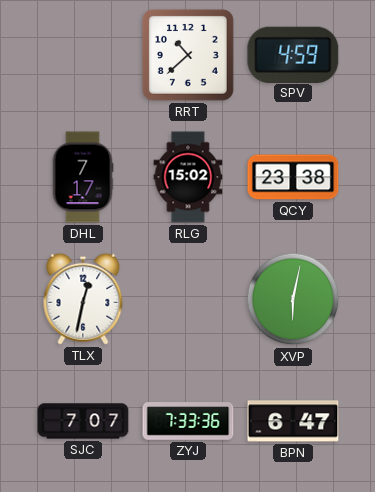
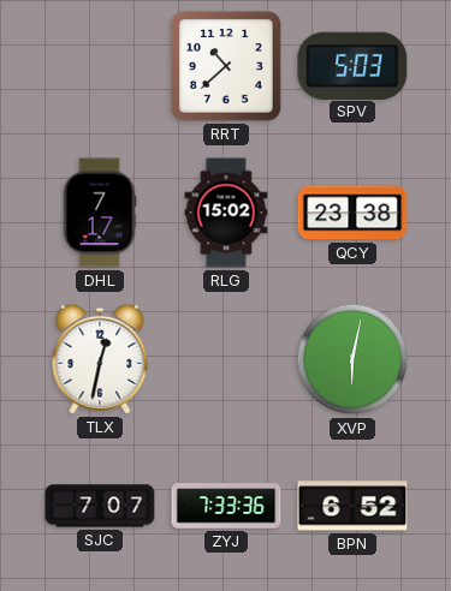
SPV: 4:59 -> 5:03
BPN: 6:47 -> 6:52
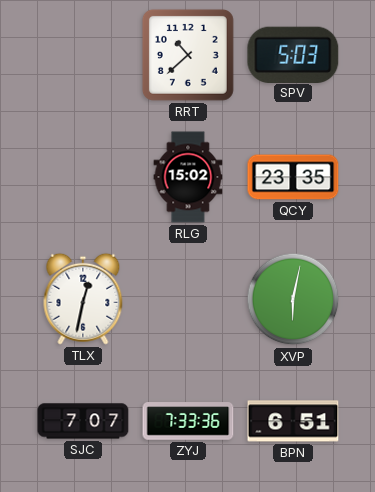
DHL: 7:17 -> none
QCY: 23:38 -> 23:35
BPN: 6:52 -> 6:51
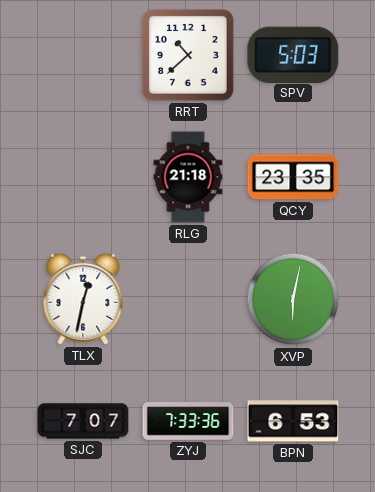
RLG: 15:02 -> 21:18
BPN: 6:51 -> 6:53
